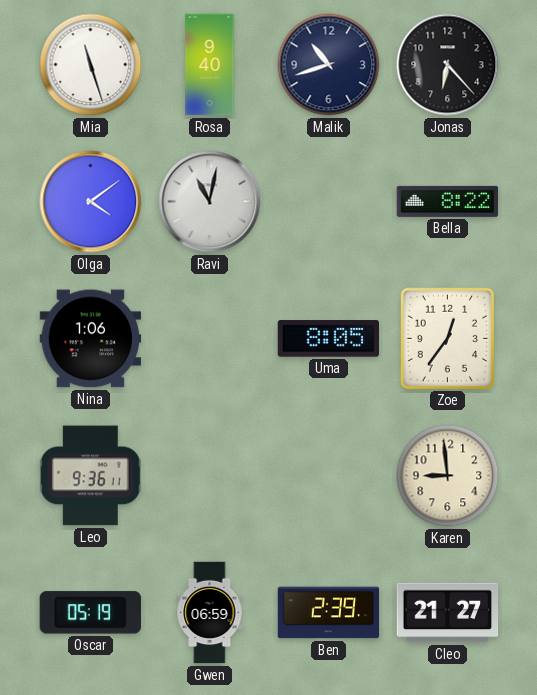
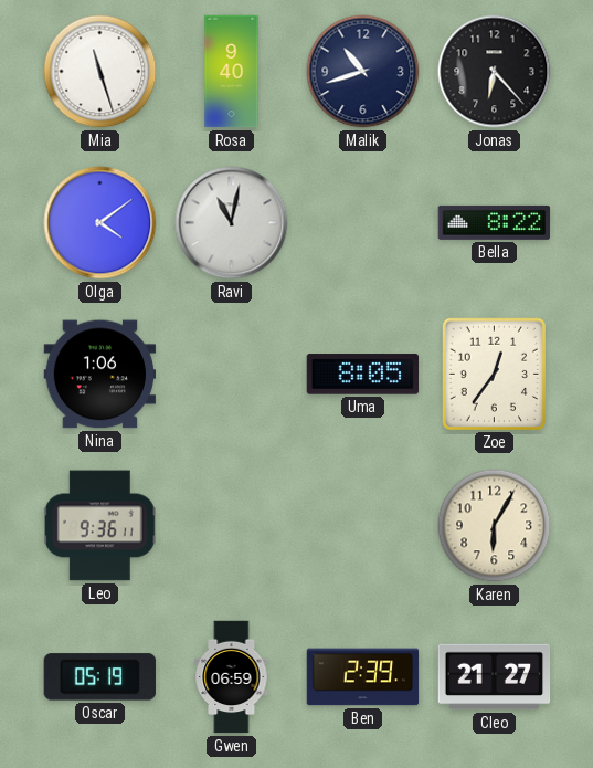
Karen: 8:59 -> 6:05
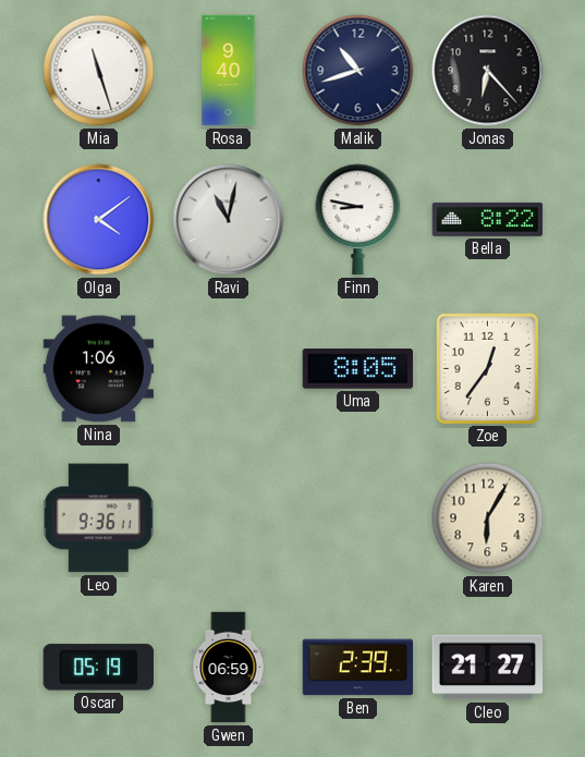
Finn: none -> 8:47
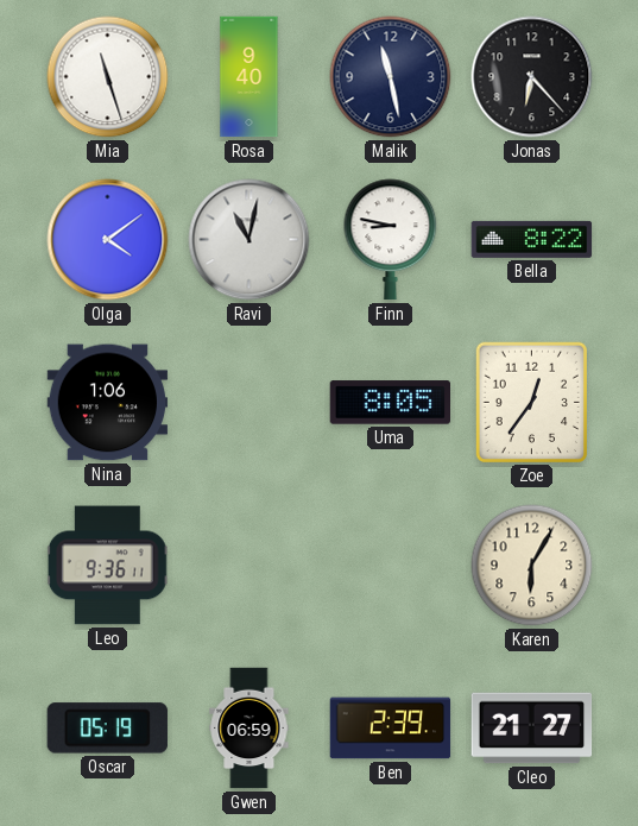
Malik: 10:42 -> 11:28
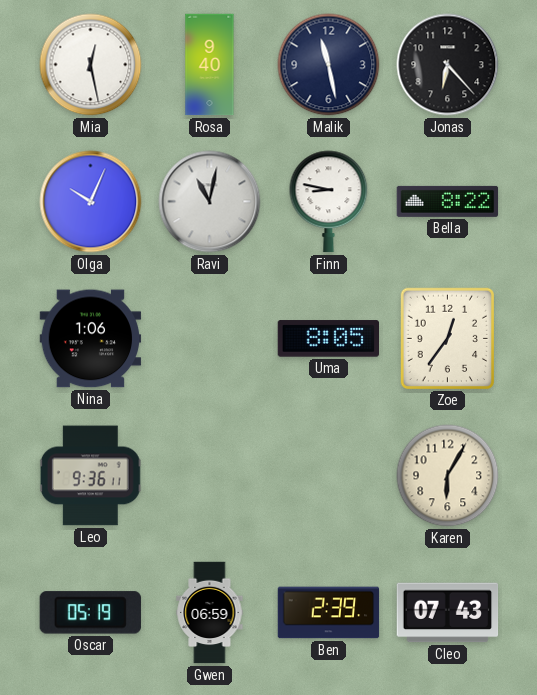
Mia: 11:27 -> 12:28
Olga: 4:09 -> 10:04
Cleo: 21:27 -> 07:43
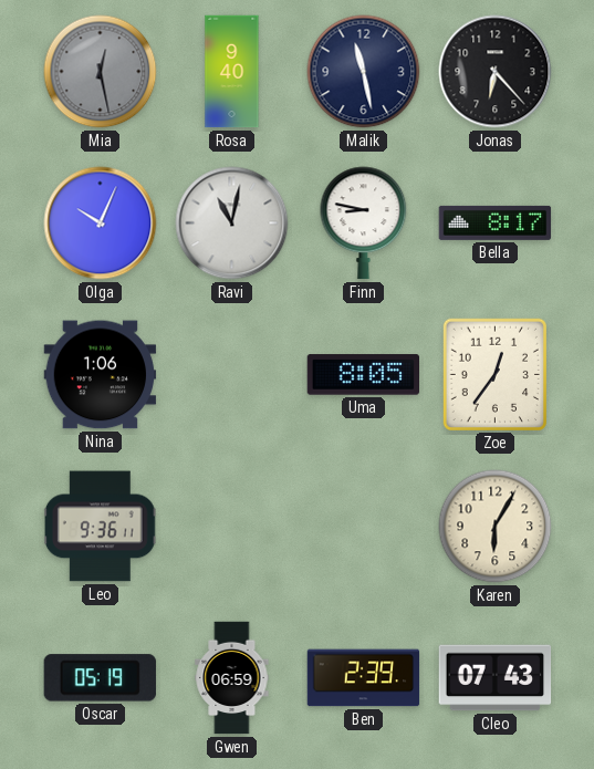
Mia dial: white -> grey
Bella: 8:22 -> 8:17
